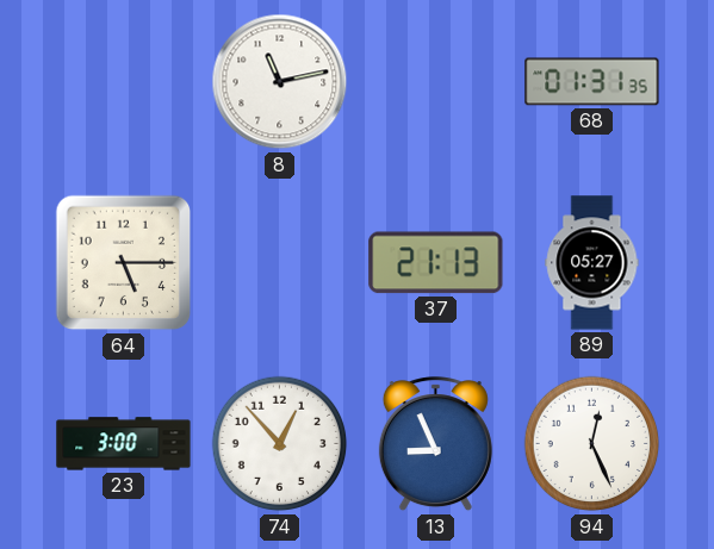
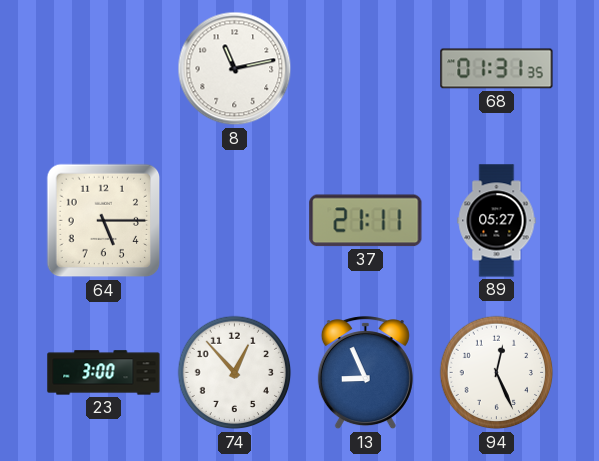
37: 21:13 -> 21:11
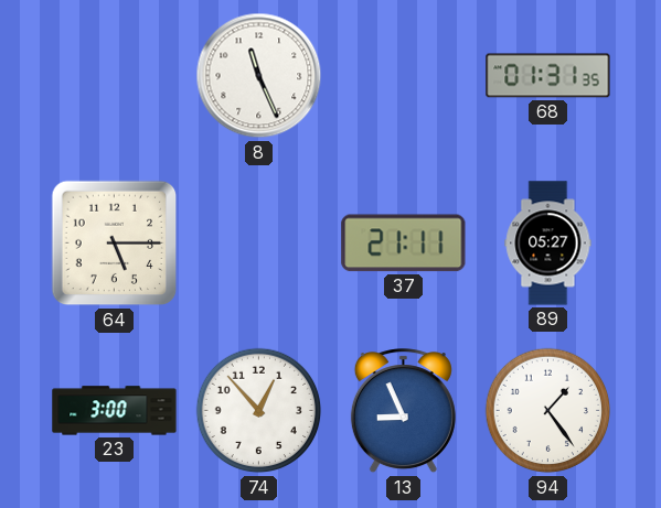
8: 11:13 -> 11:26
94: 12:26 -> 1:24
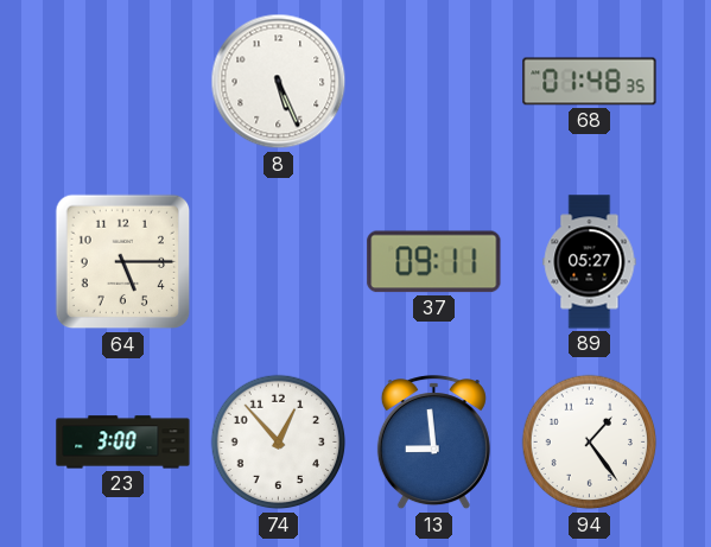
8: 11:26 -> 5:26
68: 01:31 -> 01:48
37: 21:11 -> 09:11
13: 8:56 -> 8:59
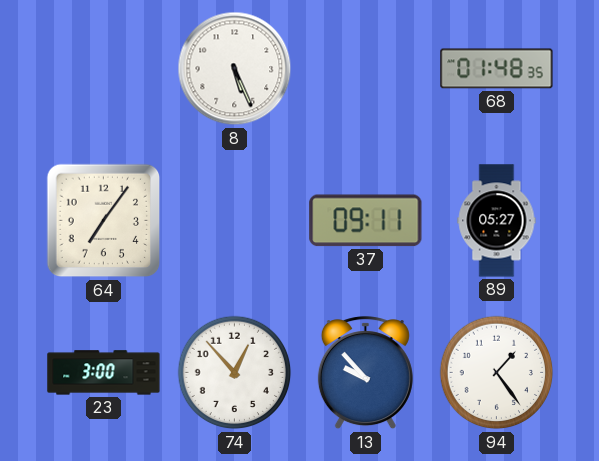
64: 5:15 -> 7:06
13: 8:59 -> 9:53
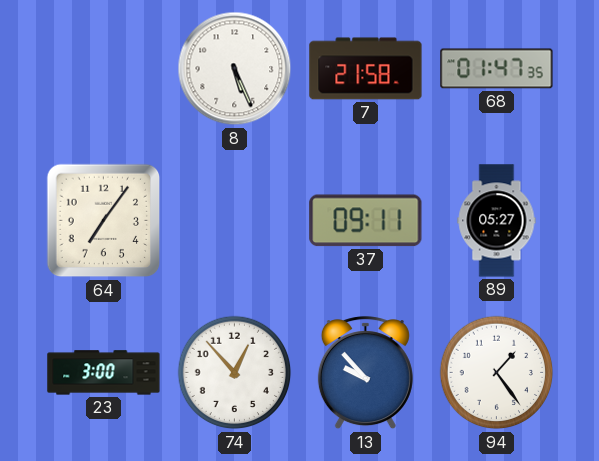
7: none -> 21:58
68: 01:48 -> 01:47
